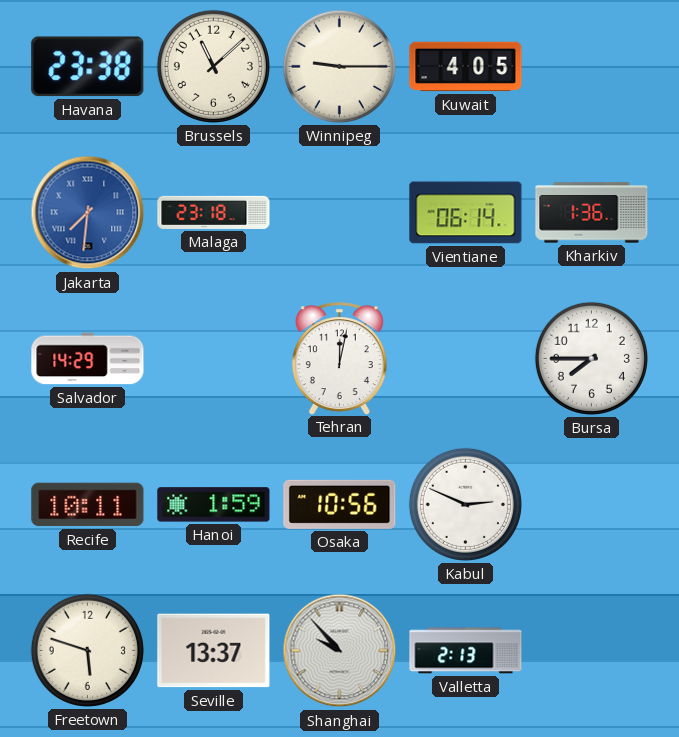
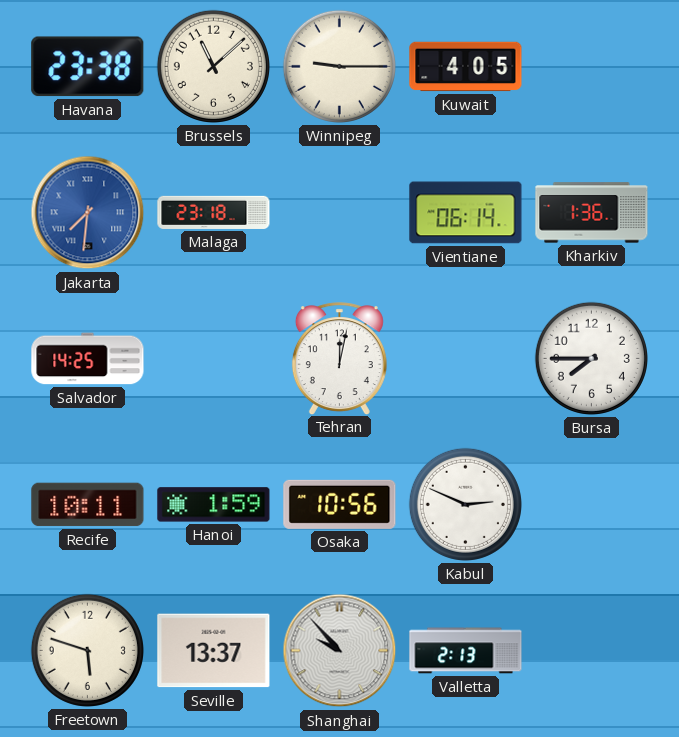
Salvador: 14:29 -> 14:25
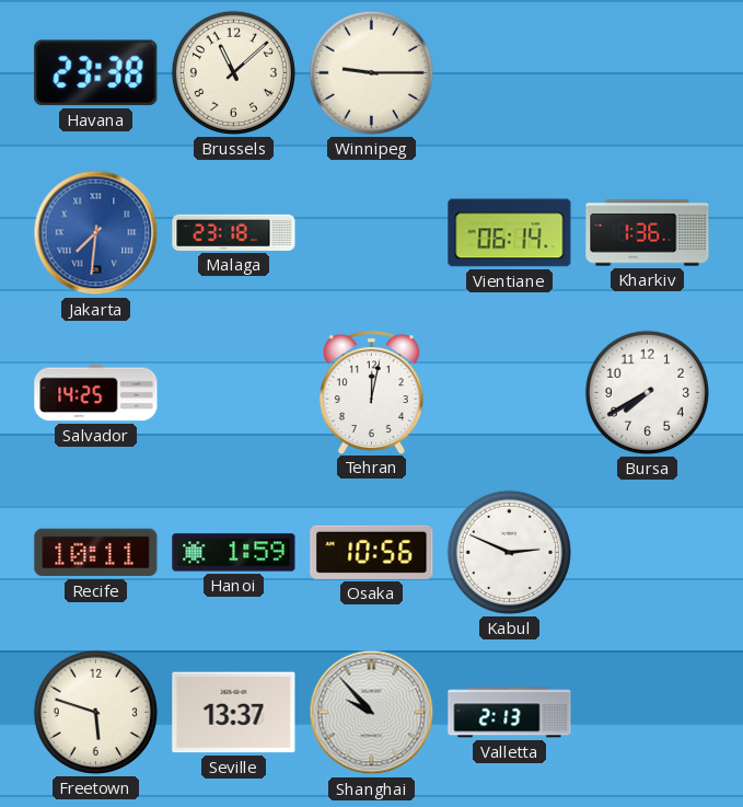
Kuwait: 4:05 -> none
Bursa: 7:45 -> 7:40
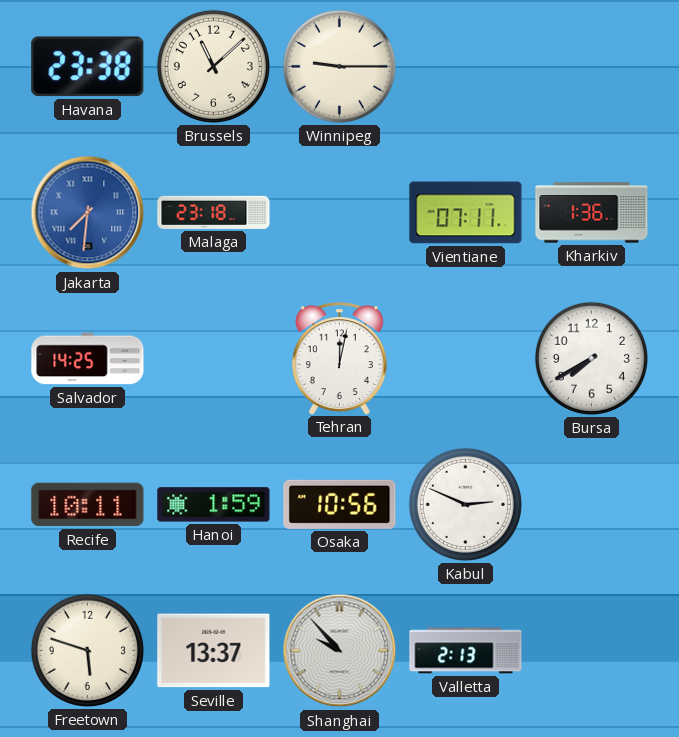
Vientiane: 06:14 -> 07:11
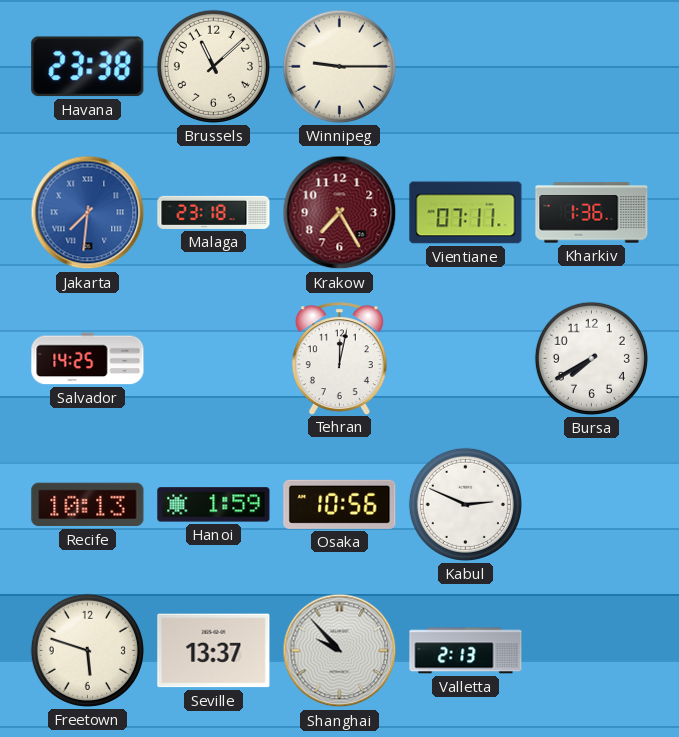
Krakow: none -> 7:25
Recife: 10:11 -> 10:13
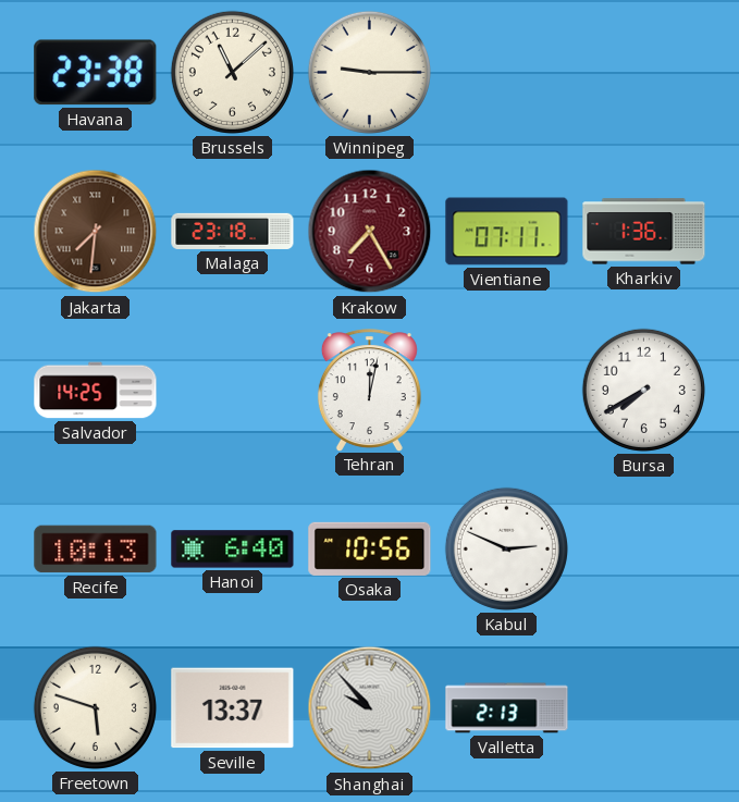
Jakarta dial: blue -> brown
Hanoi: 1:59 -> 6:40
